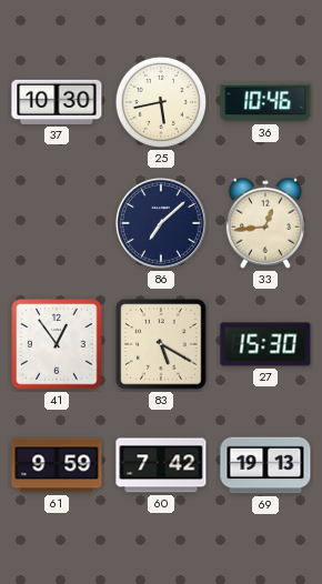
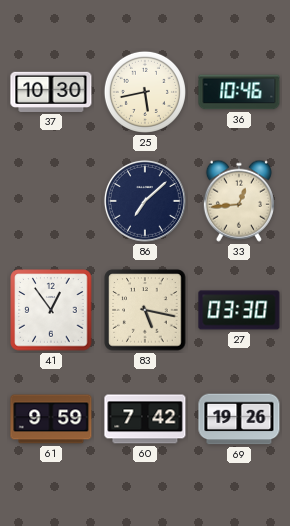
83: 5:20 -> 5:17
27: 15:30 -> 03:30
69: 19:13 -> 19:26
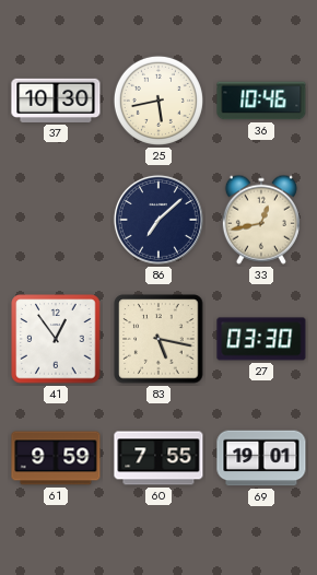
33: 12:44 -> 12:43
60: 7:42 -> 7:55
69: 19:26 -> 19:01
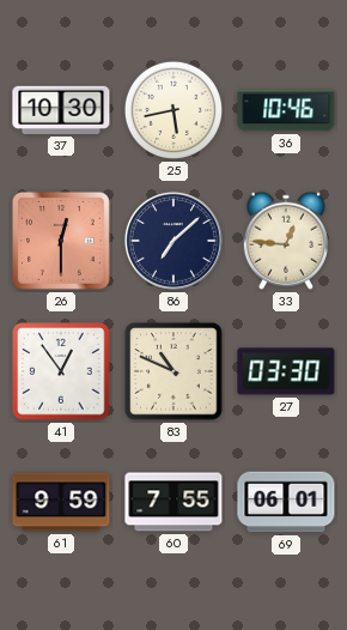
26: none -> 12:30
33: 12:43 -> 12:46
83: 5:17 -> 10:49
69: 19:01 -> 06:01
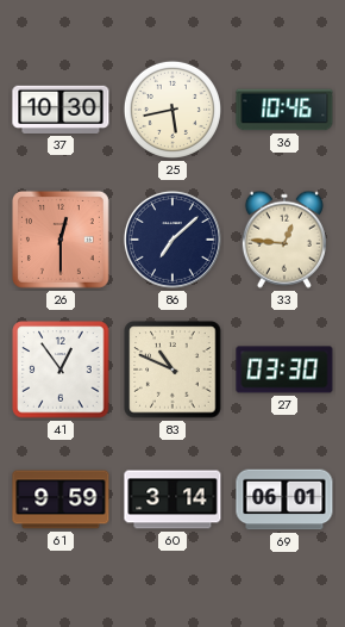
60: 7:55 -> 3:14
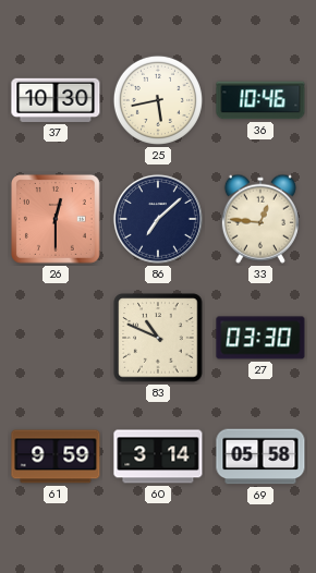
41: 12:54 -> none
69: 06:01 -> 05:58
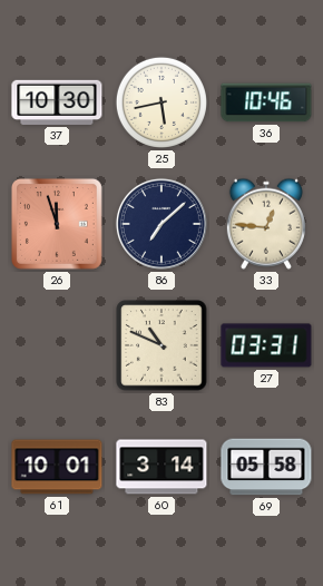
26: 12:30 -> 11:57
27: 03:30 -> 03:31
61: 9:59 -> 10:01
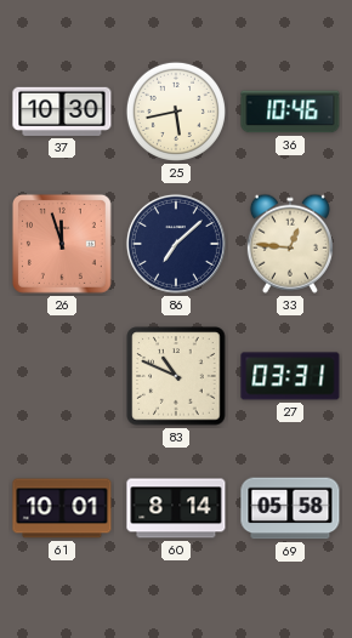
60: 3:14 -> 8:14
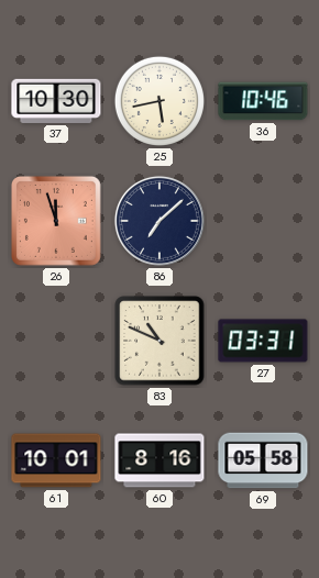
33: 12:46 -> none
60: 8:14 -> 8:16
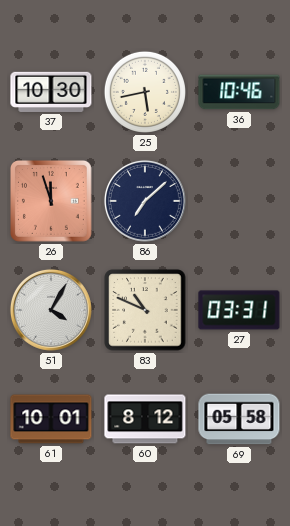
51: none -> 4:05
60: 8:16 -> 8:12
